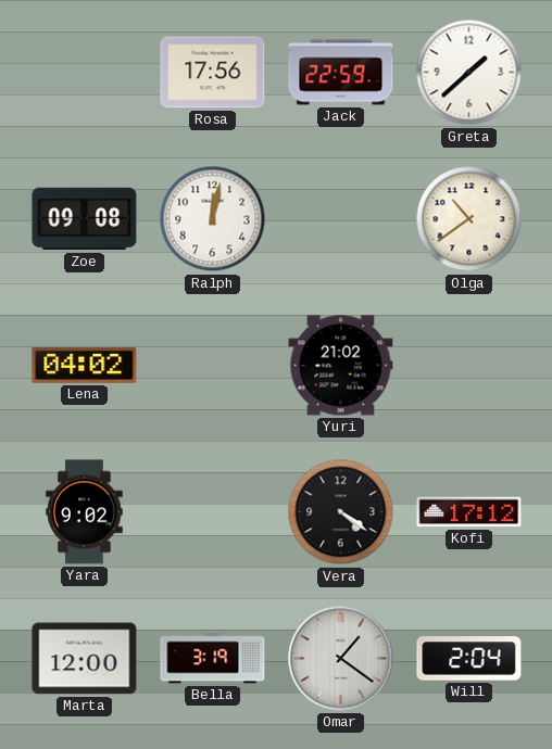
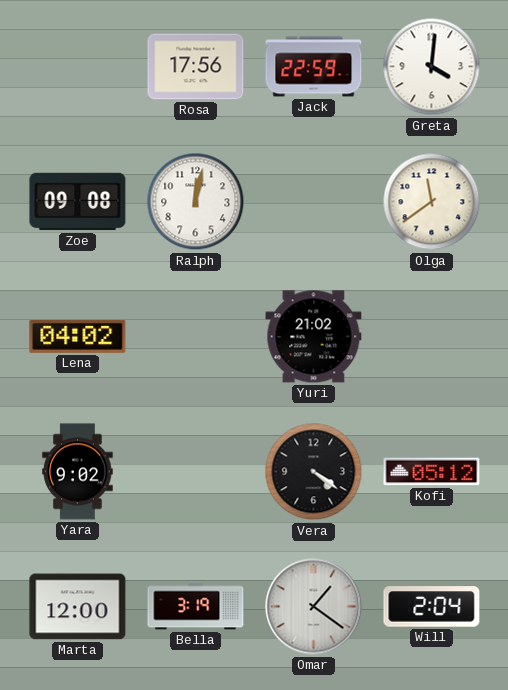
Greta: 1:38 -> 4:01
Olga: 10:39 -> 11:39
Kofi: 17:12 -> 05:12
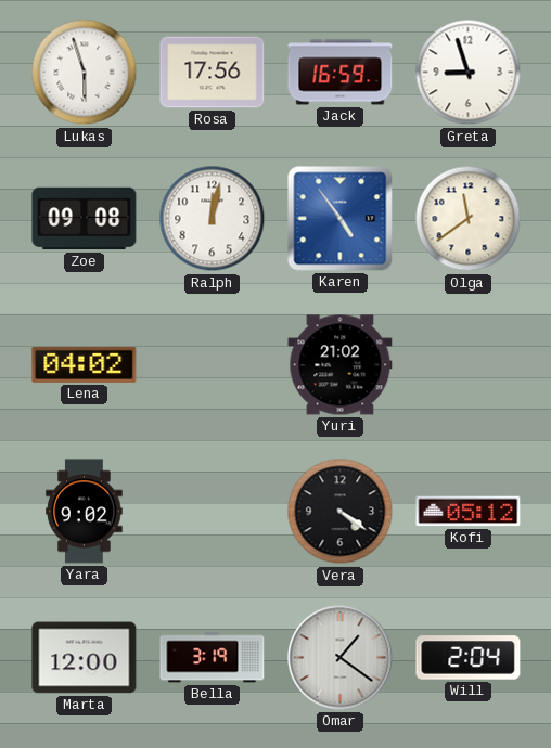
Lukas: none -> 5:57
Jack: 22:59 -> 16:59
Greta: 4:01 -> 8:57
Karen: none -> 4:54
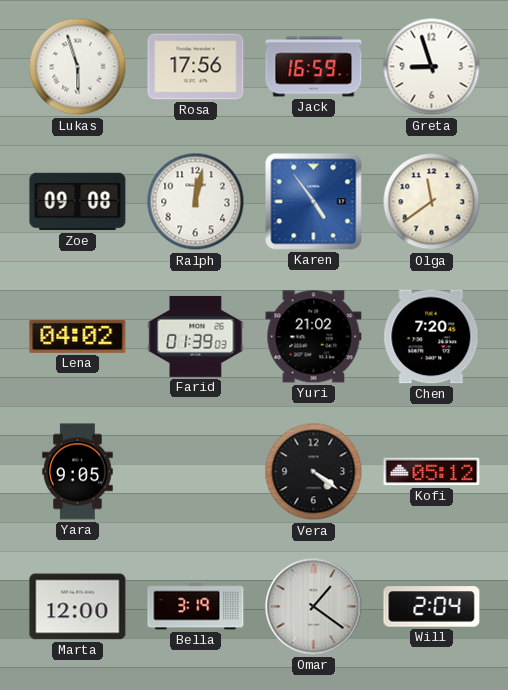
Farid: none -> 01:39
Chen: none -> 7:20
Yara: 9:02 -> 9:05
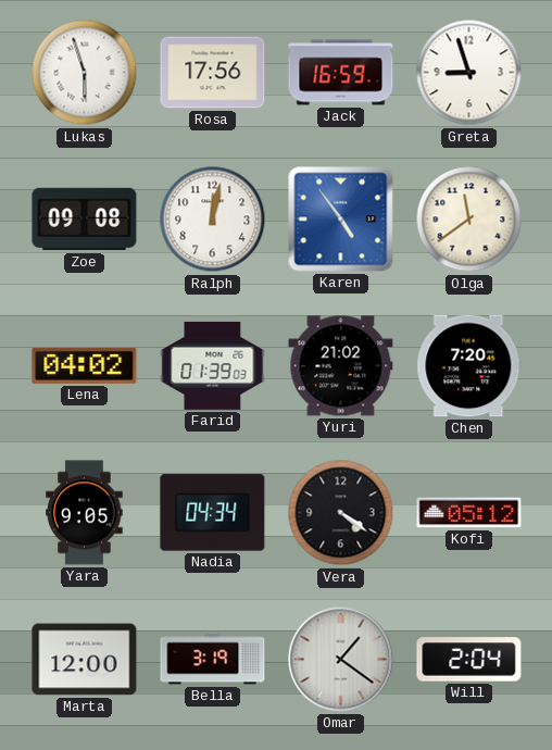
Nadia: none -> 04:34
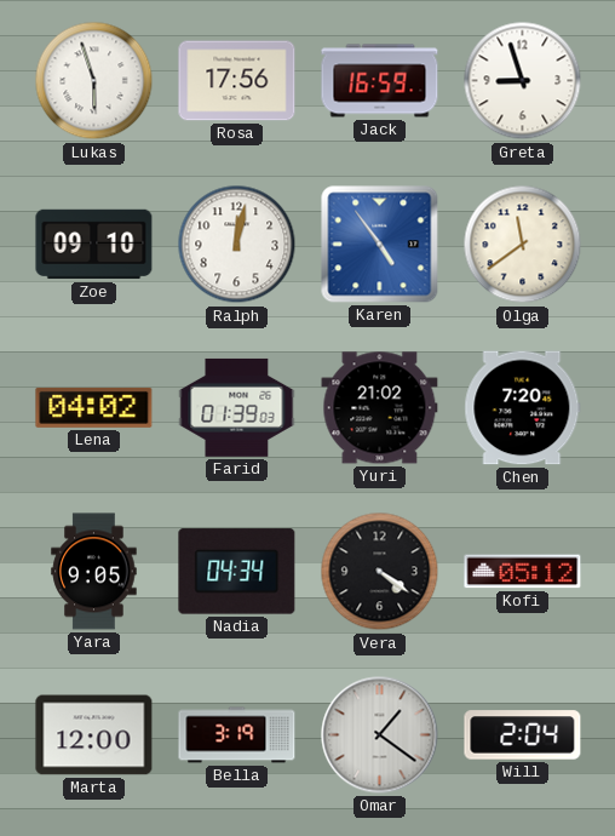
Zoe: 09:08 -> 09:10
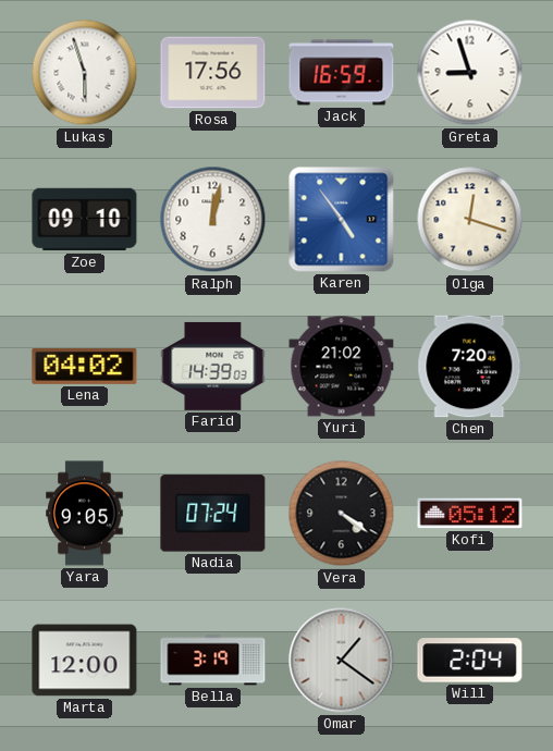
Olga: 11:39 -> 12:18
Farid: 01:39 -> 14:39
Nadia: 04:34 -> 07:24
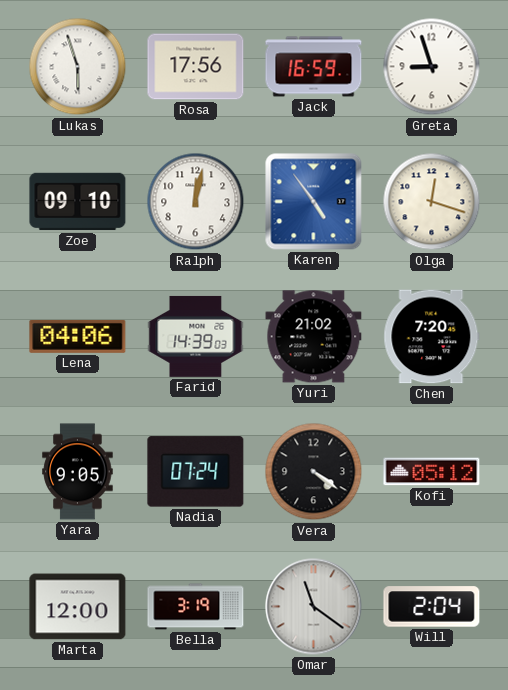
Lena: 04:02 -> 04:06
Omar: 1:21 -> 11:21
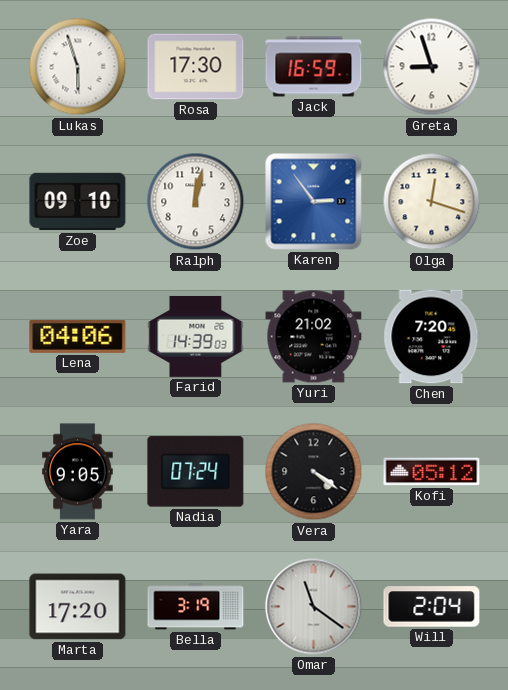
Rosa: 17:56 -> 17:30
Karen: 4:54 -> 2:54
Marta: 12:00 -> 17:20
